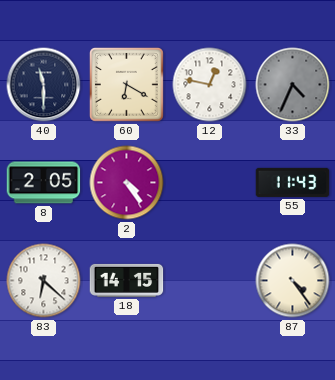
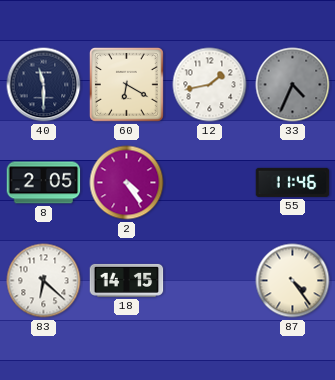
12: 12:47 -> 1:43
55: 11:43 -> 11:46
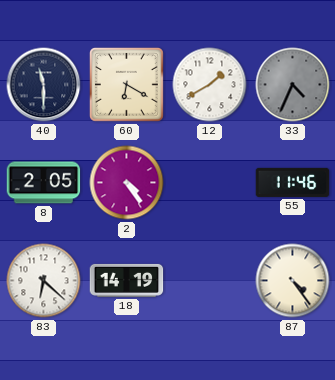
12: 1:43 -> 1:40
18: 14:15 -> 14:19
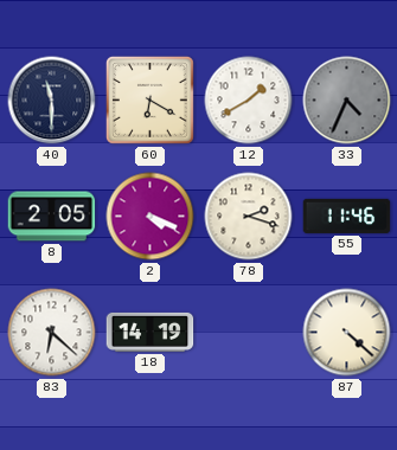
2: 4:24 -> 4:19
78: none -> 2:18
87: 4:24 -> 4:22
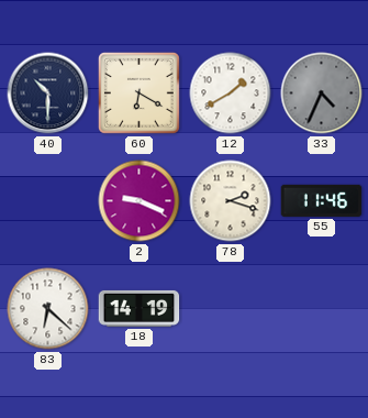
40: 11:30 -> 10:30
8: 2:05 -> none
2: 4:19 -> 9:19
87: 4:22 -> none
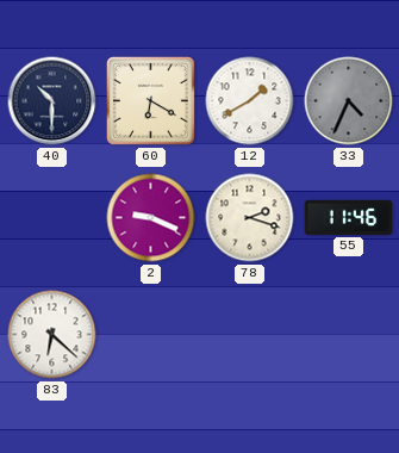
18: 14:19 -> none
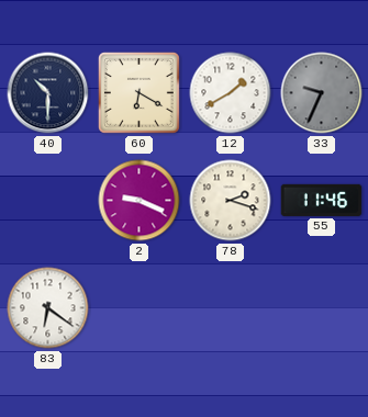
33: 4:34 -> 9:34
83: 6:22 -> 6:21
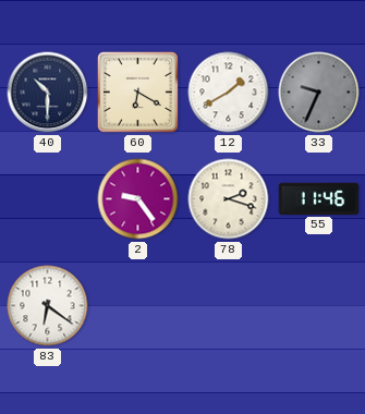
2: 9:19 -> 9:24
